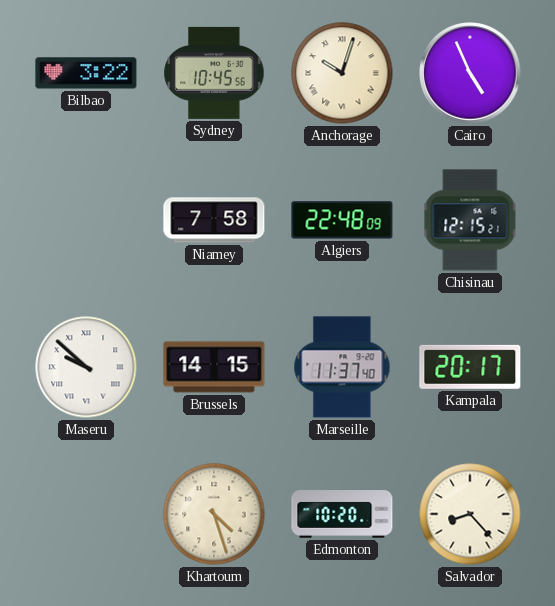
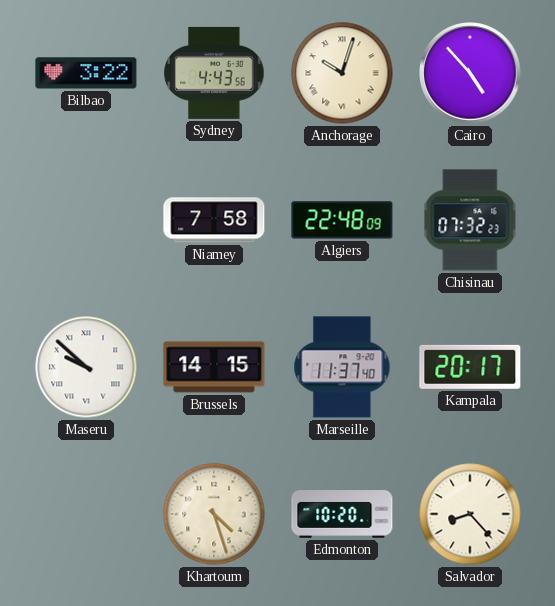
Sydney: 10:45 -> 4:43
Cairo: 4:56 -> 4:53
Chisinau: 12:15 -> 07:32
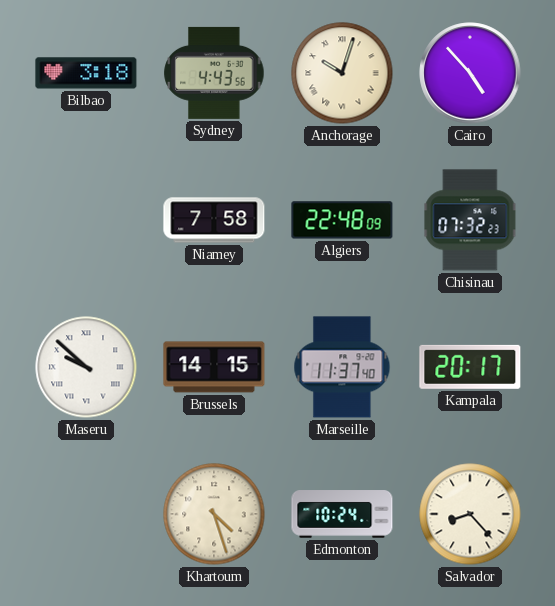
Bilbao: 3:22 -> 3:18
Edmonton: 10:20 -> 10:24
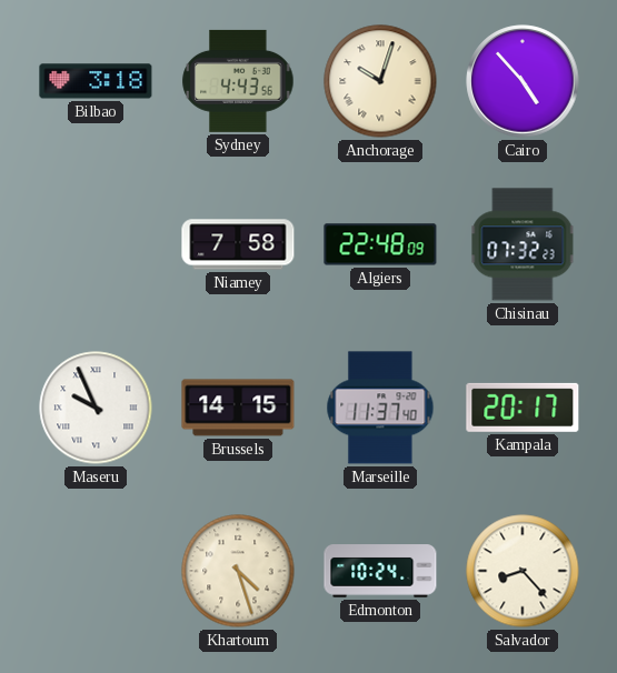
Maseru: 9:52 -> 9:56
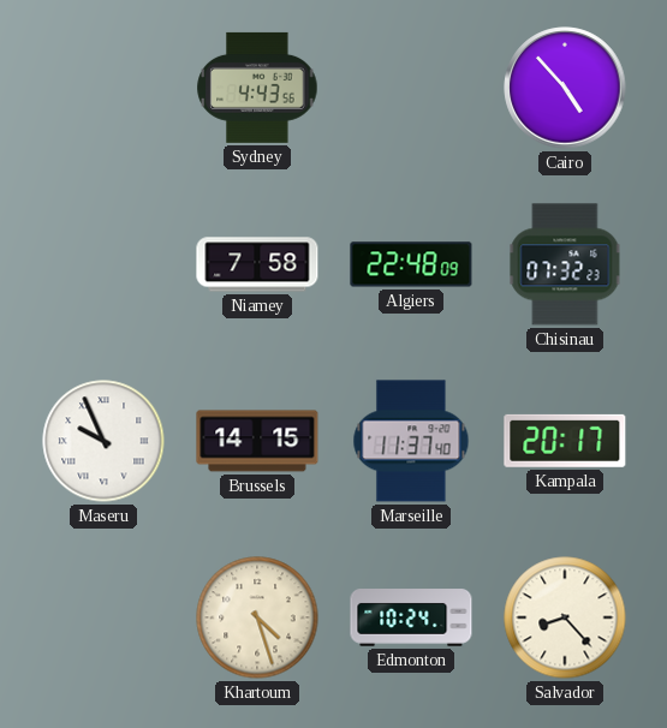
Bilbao: 3:18 -> none
Anchorage: 10:03 -> none
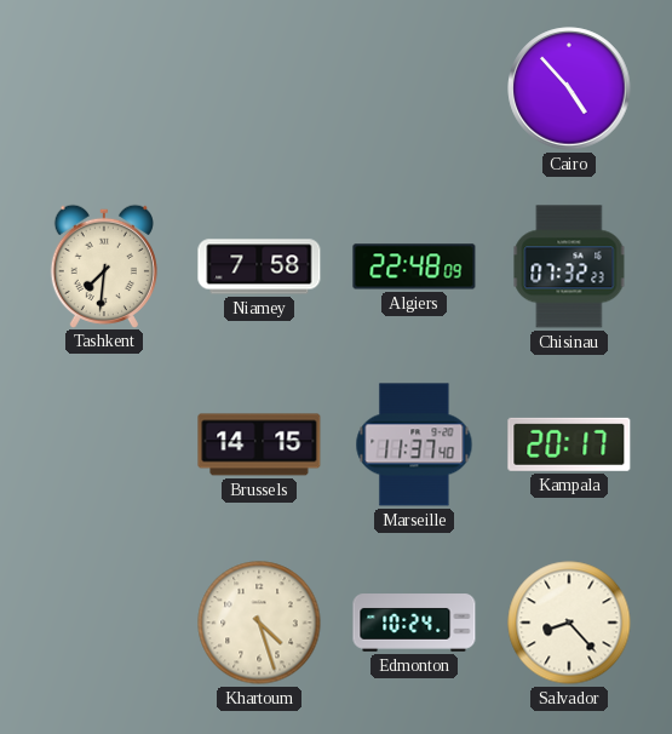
Sydney: 4:43 -> none
Tashkent: none -> 7:31
Maseru: 9:56 -> none
